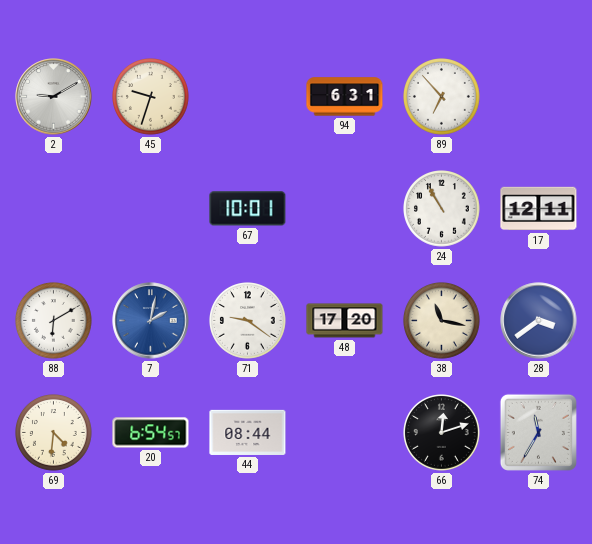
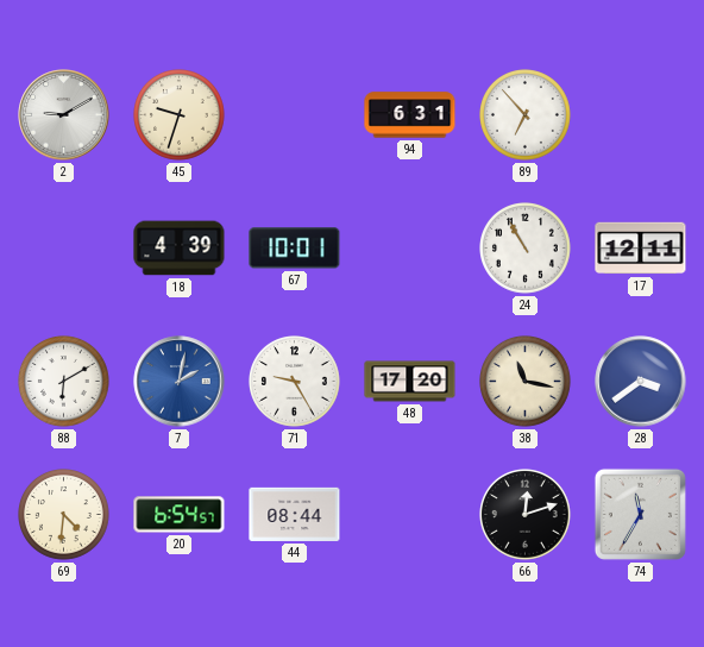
18: none -> 4:39
71: 9:21 -> 9:25
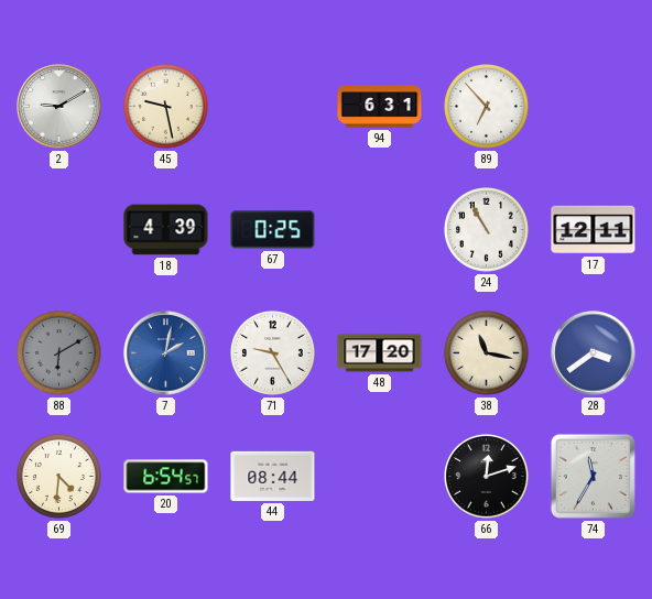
45: 9:33 -> 9:28
67: 10:01 -> 0:25
88 dial: white -> grey
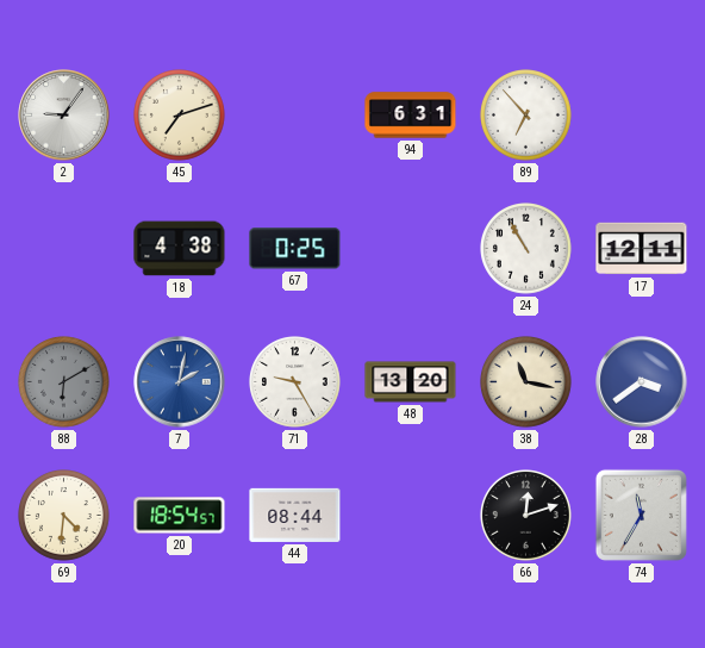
2: 9:10 -> 9:06
45: 9:28 -> 7:12
18: 4:39 -> 4:38
48: 17:20 -> 13:20
20: 6:54 -> 18:54
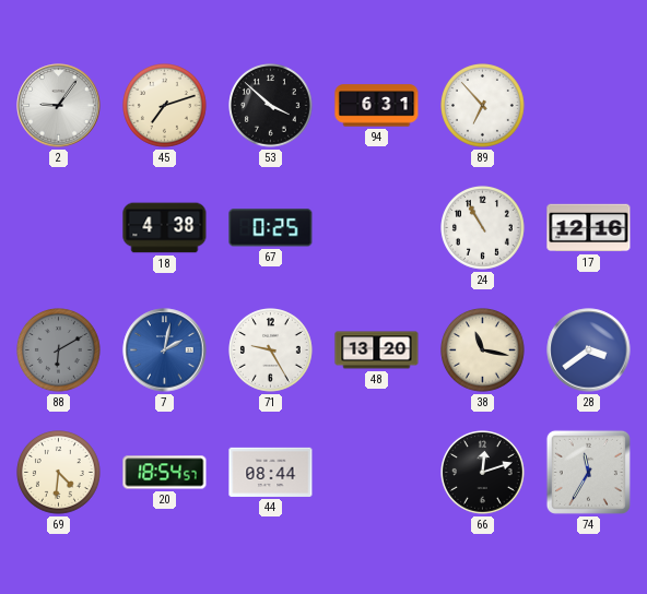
53: none -> 3:52
17: 12:11 -> 12:16
